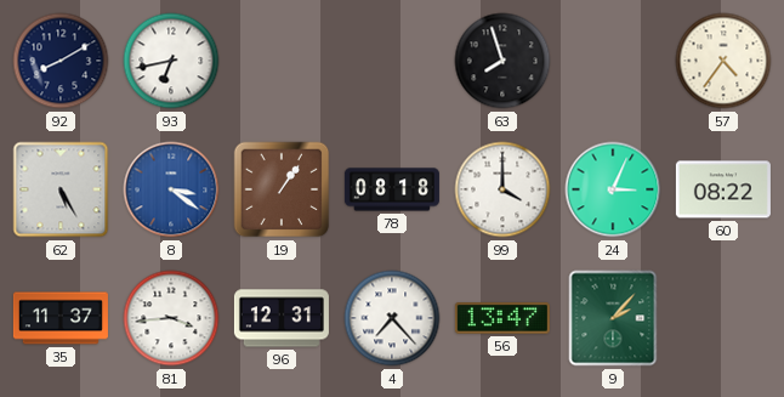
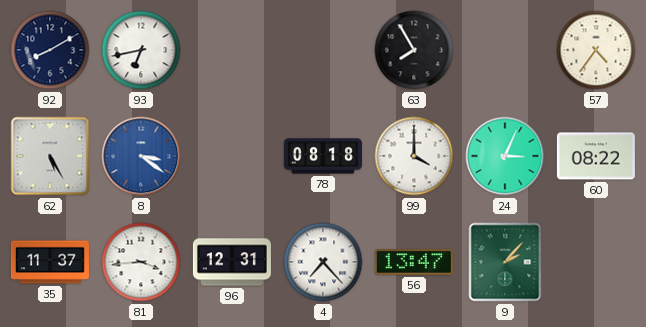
63: 7:57 -> 7:55
19: 1:06 -> none
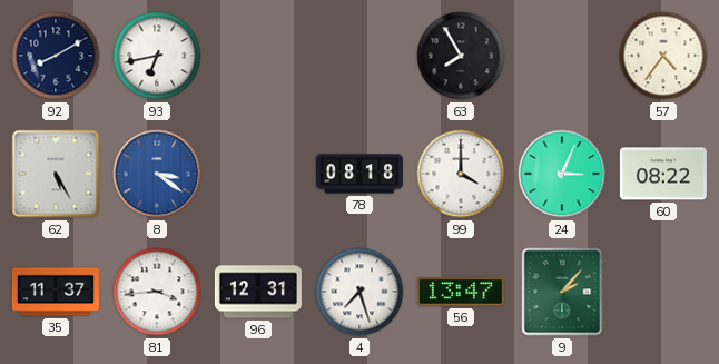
4: 7:23 -> 7:27
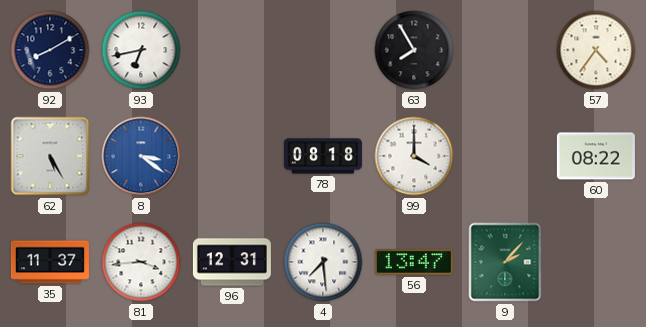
24: 3:04 -> none
4: 7:27 -> 7:29
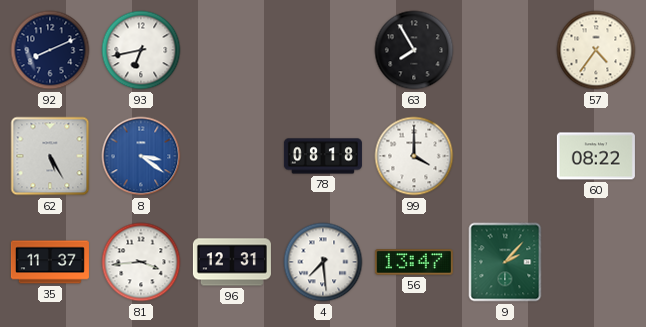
92: 8:10 -> 8:11
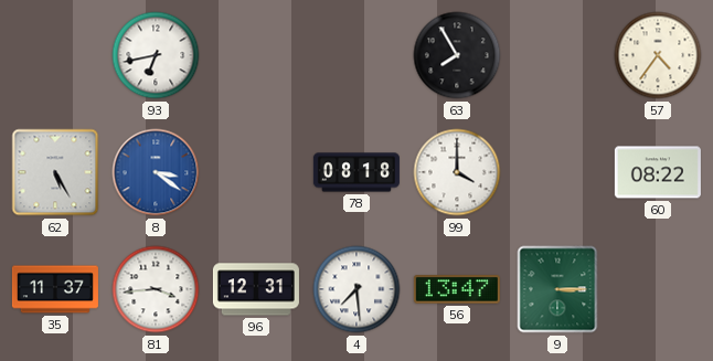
92: 8:11 -> none
9: 2:07 -> 3:15
